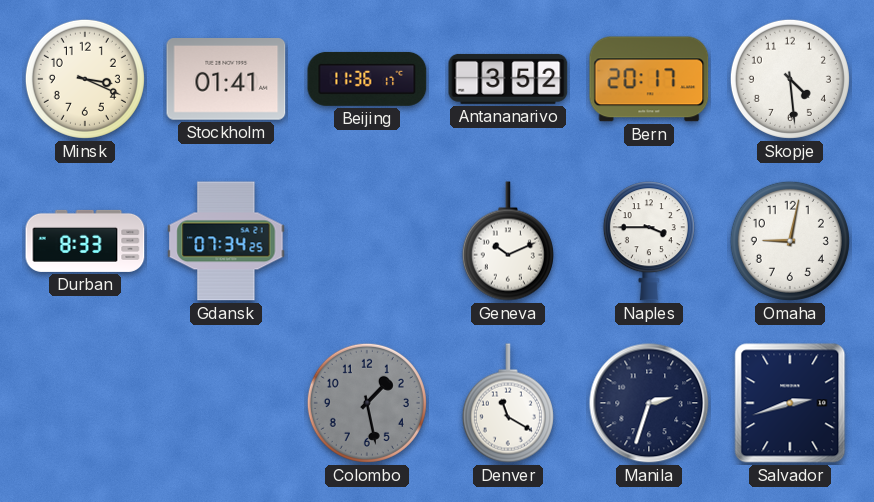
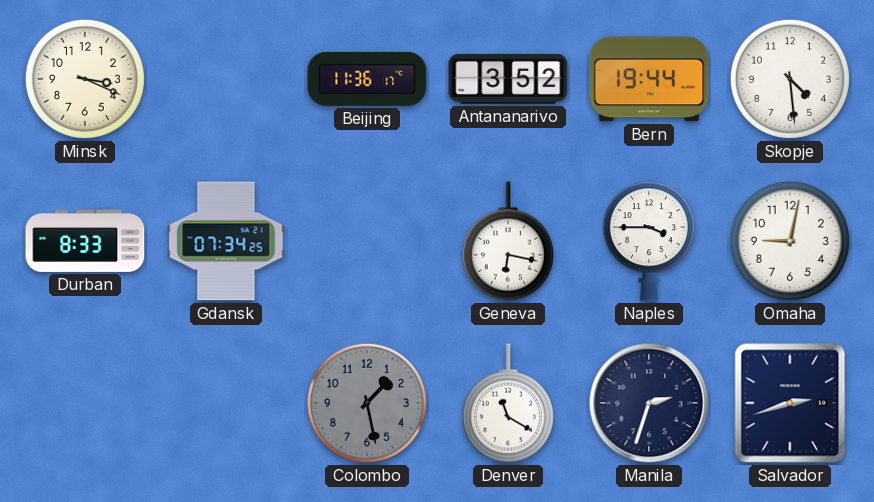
Stockholm: 01:41 -> none
Bern: 20:17 -> 19:44
Geneva: 10:11 -> 6:17
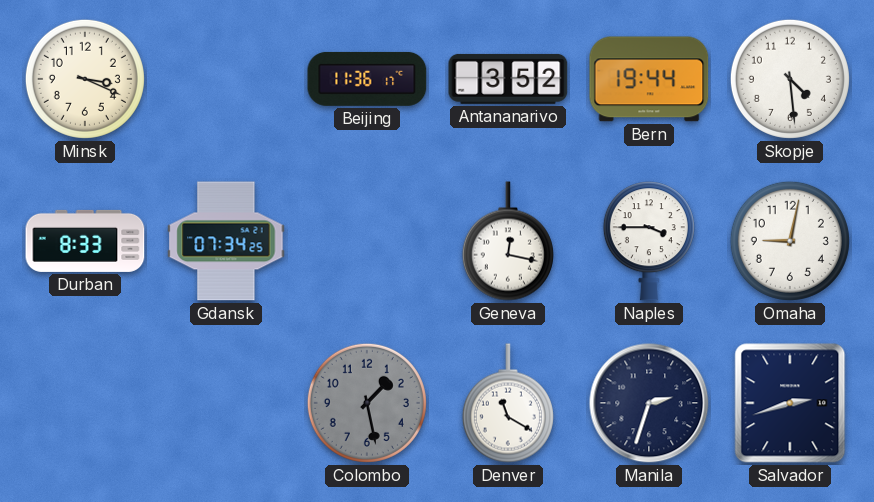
Geneva: 6:17 -> 12:17
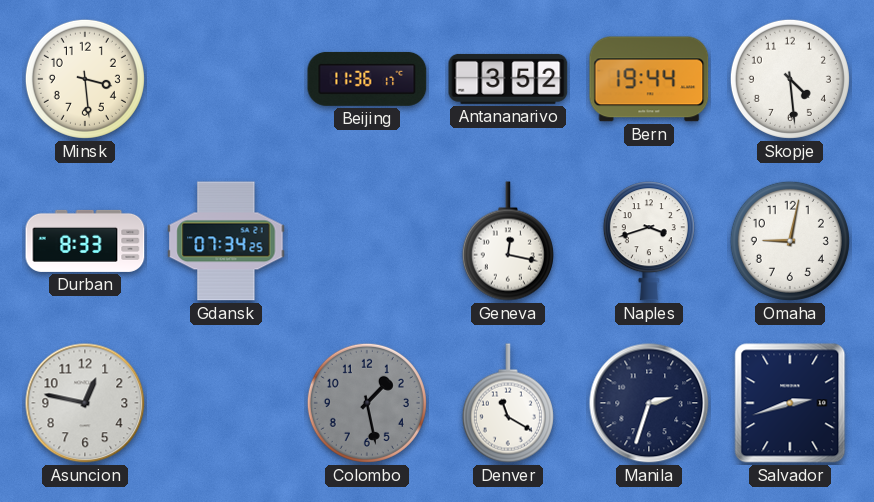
Minsk: 3:19 -> 3:29
Naples: 3:45 -> 3:42
Asuncion: none -> 12:47
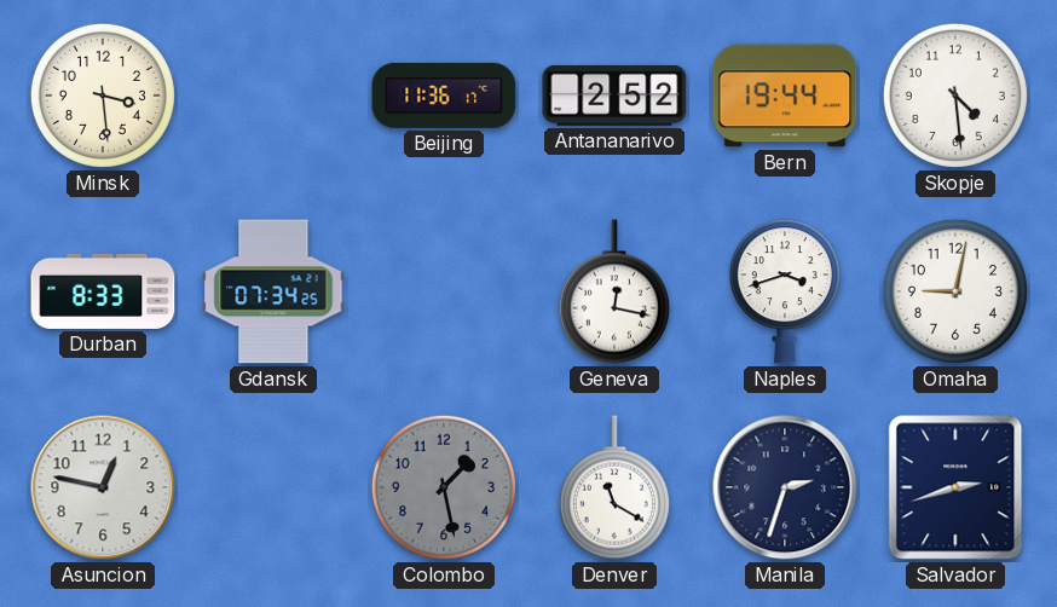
Antananarivo: 3:52 -> 2:52
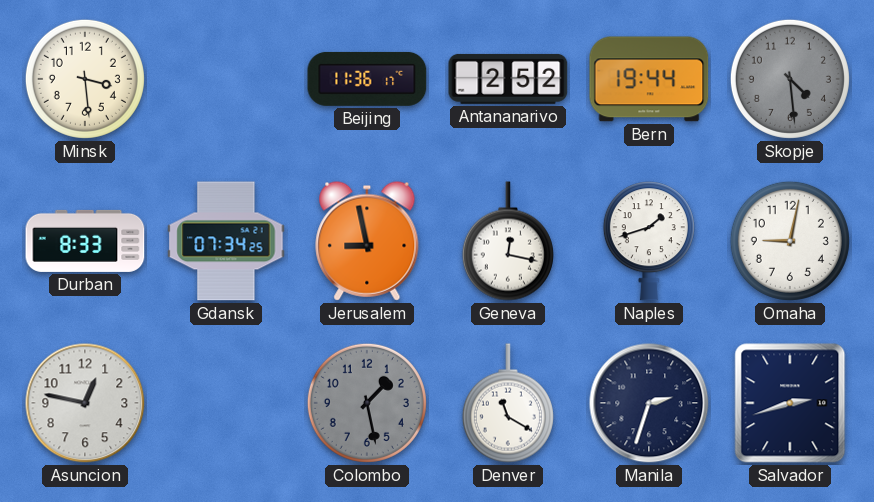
Skopje dial: white -> grey
Jerusalem: none -> 8:58
Naples: 3:42 -> 1:42
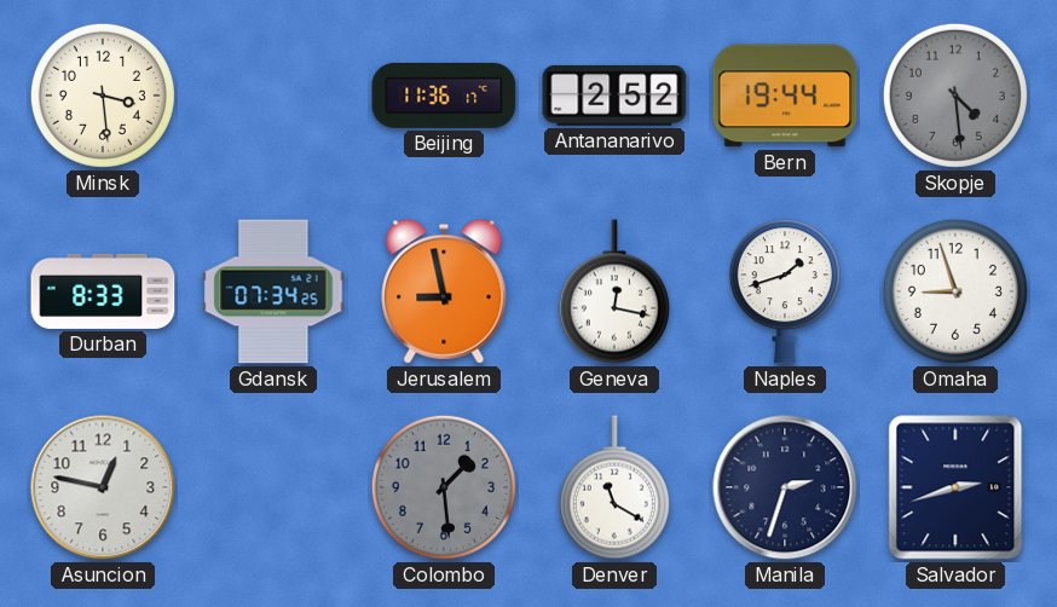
Omaha: 9:02 -> 8:57
Colombo: 1:28 -> 1:29
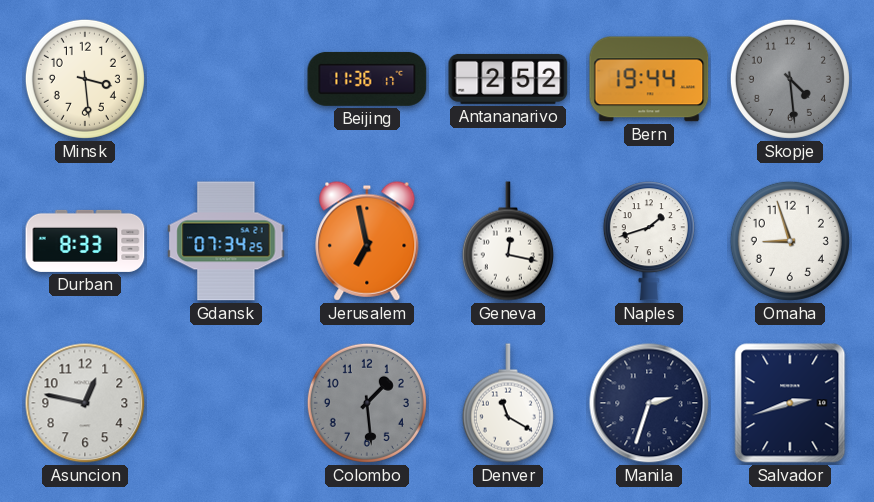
Jerusalem: 8:58 -> 6:58
